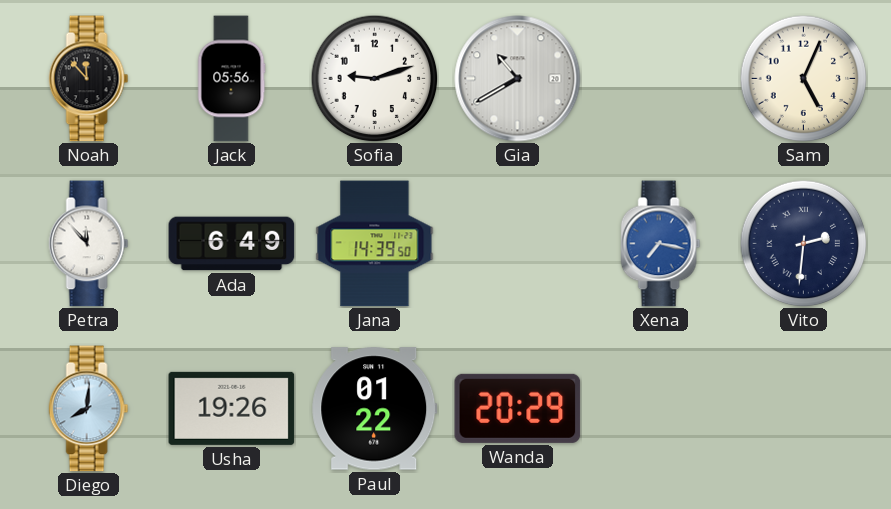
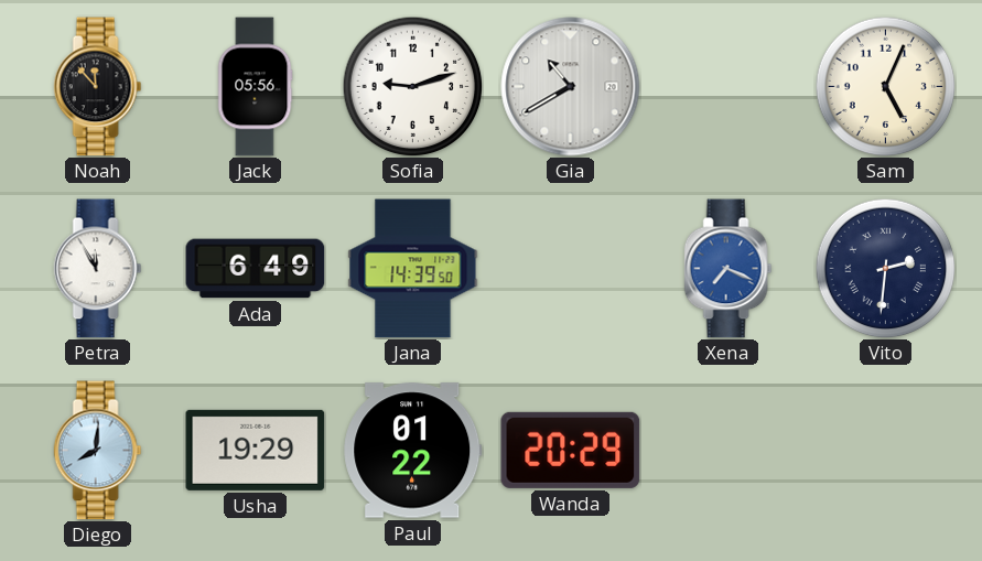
Petra: 11:53 -> 11:55
Xena: 7:17 -> 7:19
Usha: 19:26 -> 19:29
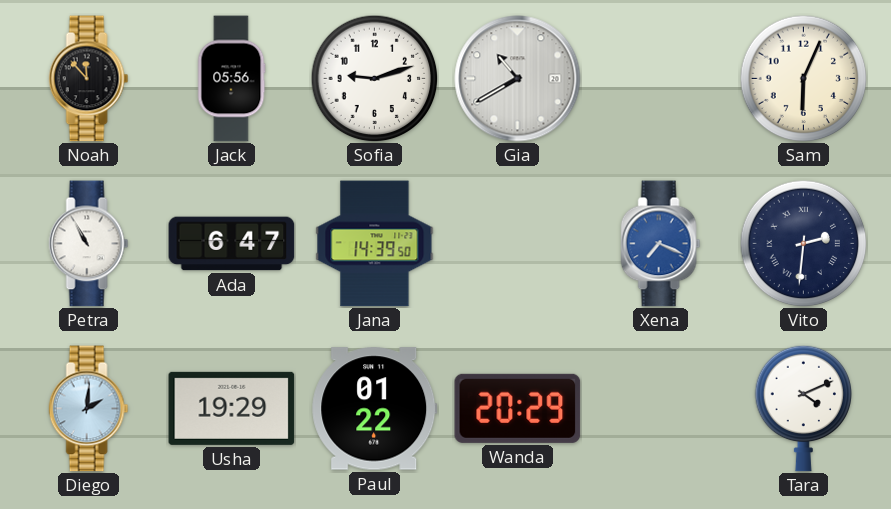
Sam: 5:04 -> 6:04
Petra: 11:55 -> 10:55
Ada: 6:49 -> 6:47
Diego: 8:01 -> 2:01
Tara: none -> 4:11
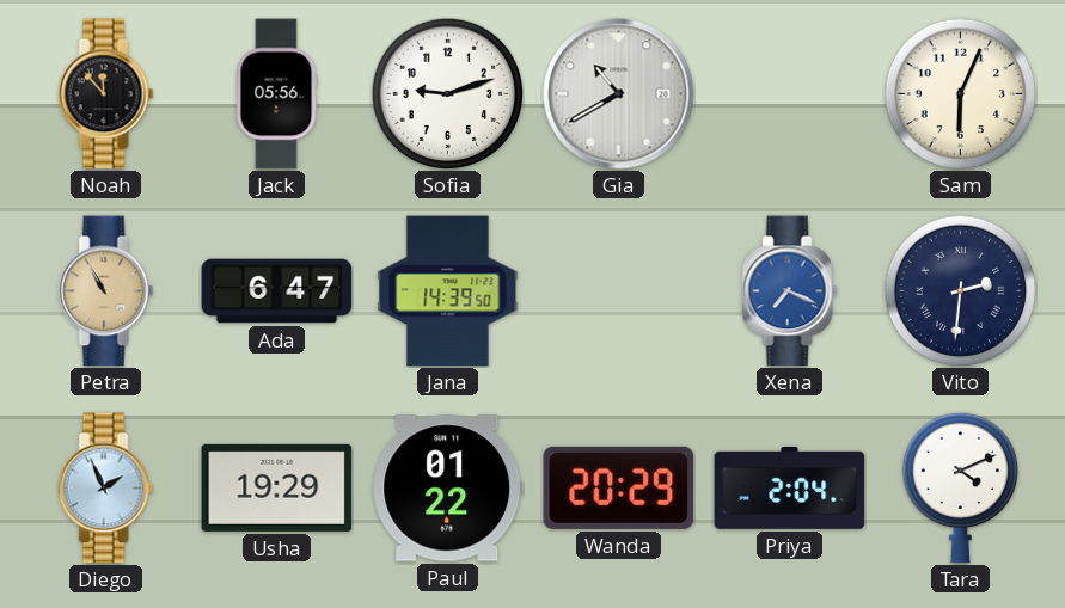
Petra dial: white -> champagne
Diego: 2:01 -> 1:56
Priya: none -> 2:04
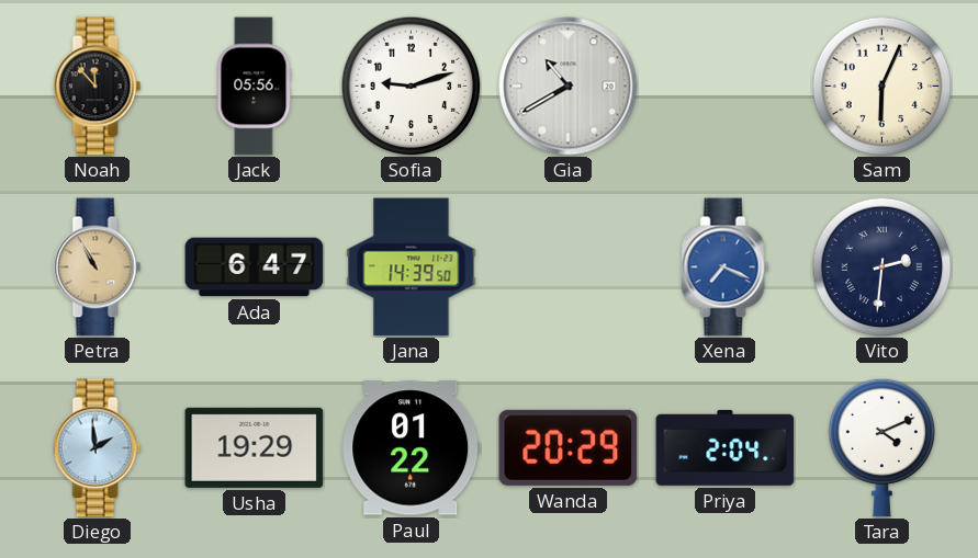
Diego: 1:56 -> 1:59
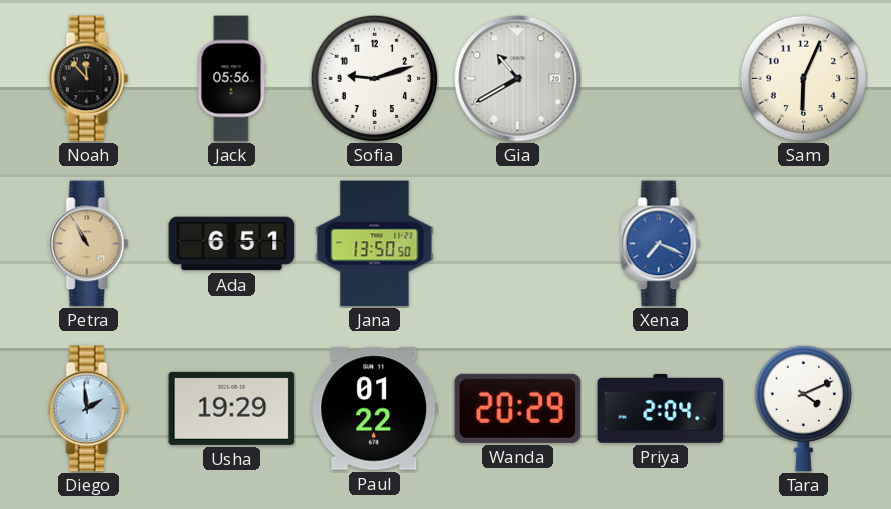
Ada: 6:47 -> 6:51
Jana: 14:39 -> 13:50
Vito: 2:31 -> none
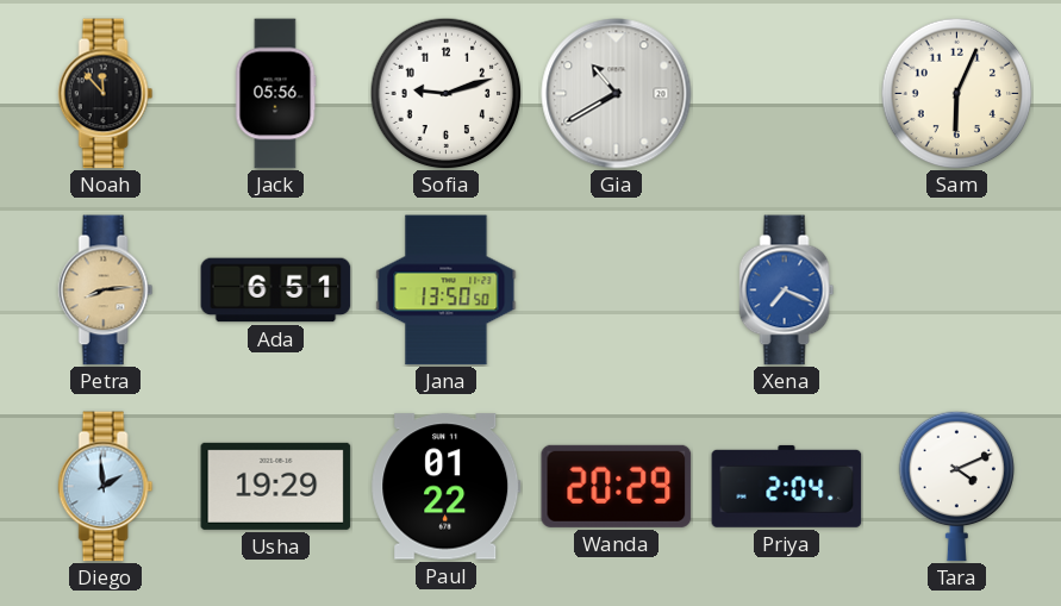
Petra: 10:55 -> 8:14
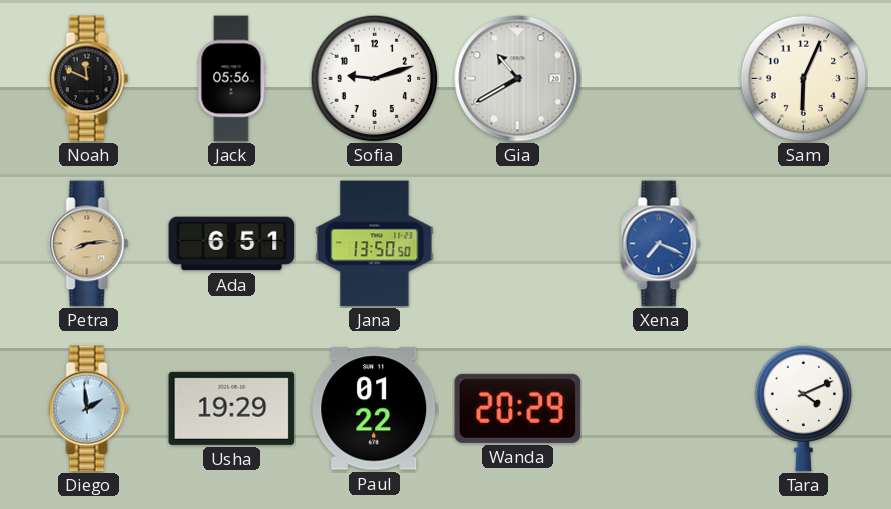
Noah: 11:53 -> 11:49
Priya: 2:04 -> none
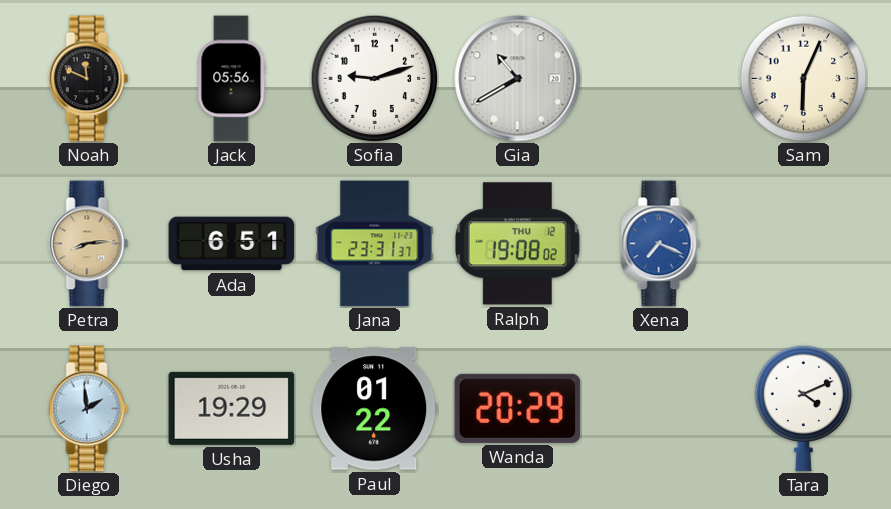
Jana: 13:50 -> 23:31
Ralph: none -> 19:08
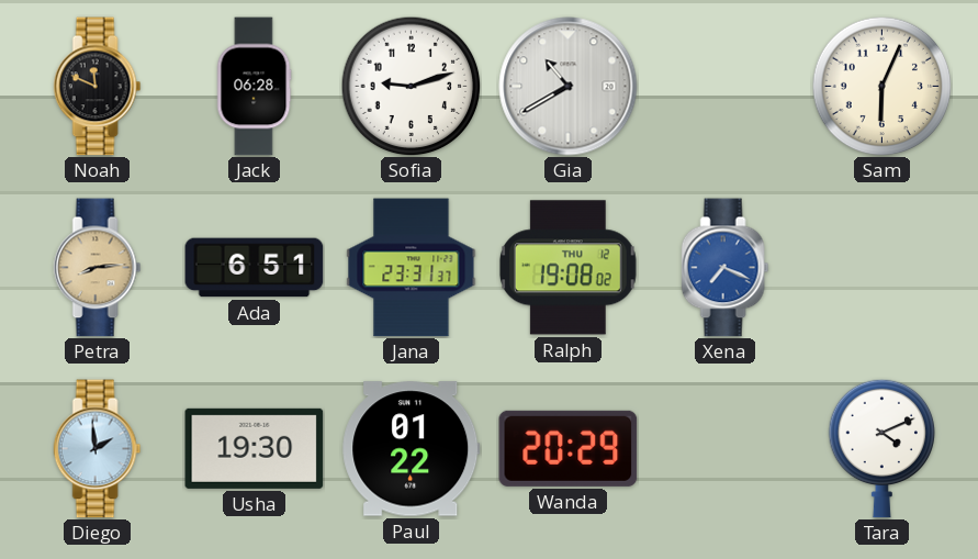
Jack: 05:56 -> 06:28
Usha: 19:29 -> 19:30
